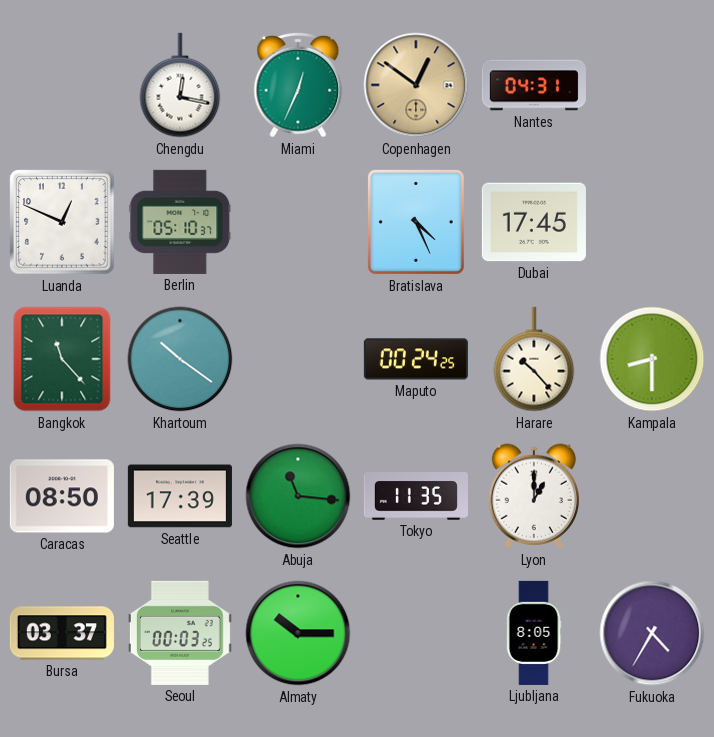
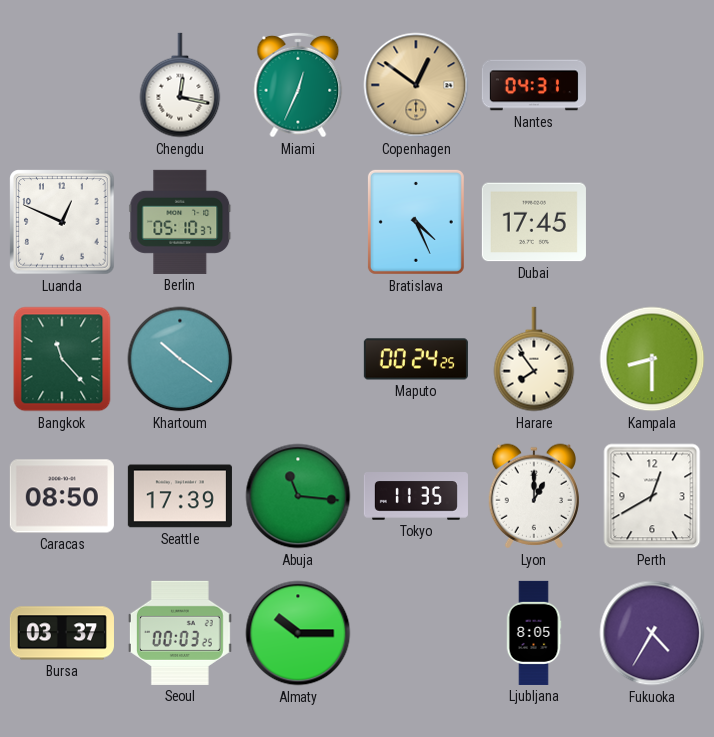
Harare: 10:23 -> 7:54
Perth: none -> 12:40
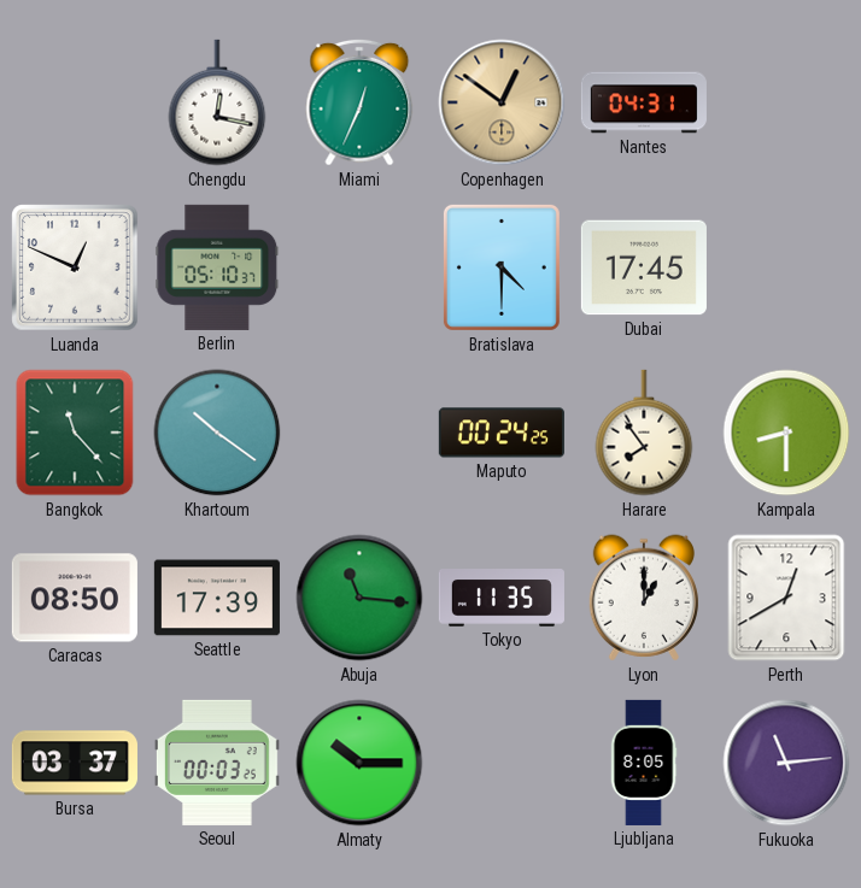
Bratislava: 4:26 -> 4:30
Fukuoka: 4:35 -> 11:14
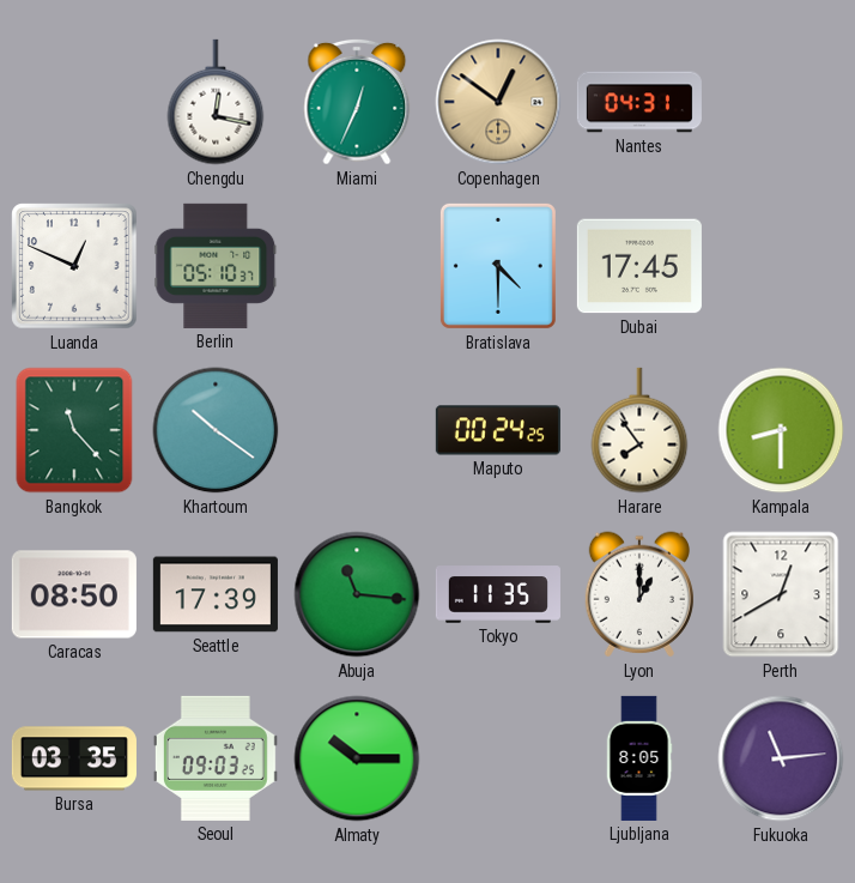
Bursa: 03:37 -> 03:35
Seoul: 00:03 -> 09:03
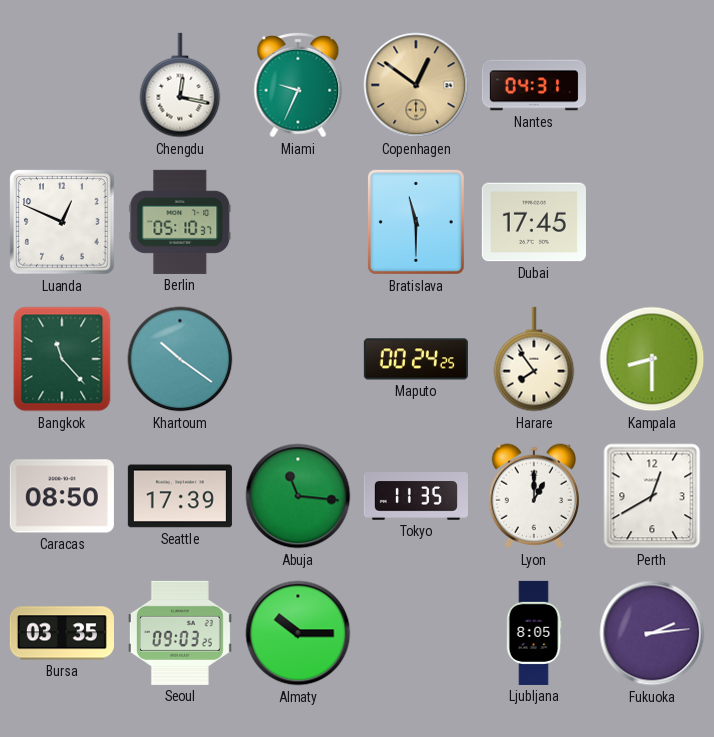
Miami: 12:34 -> 9:34
Bratislava: 4:30 -> 11:30
Fukuoka: 11:14 -> 2:14
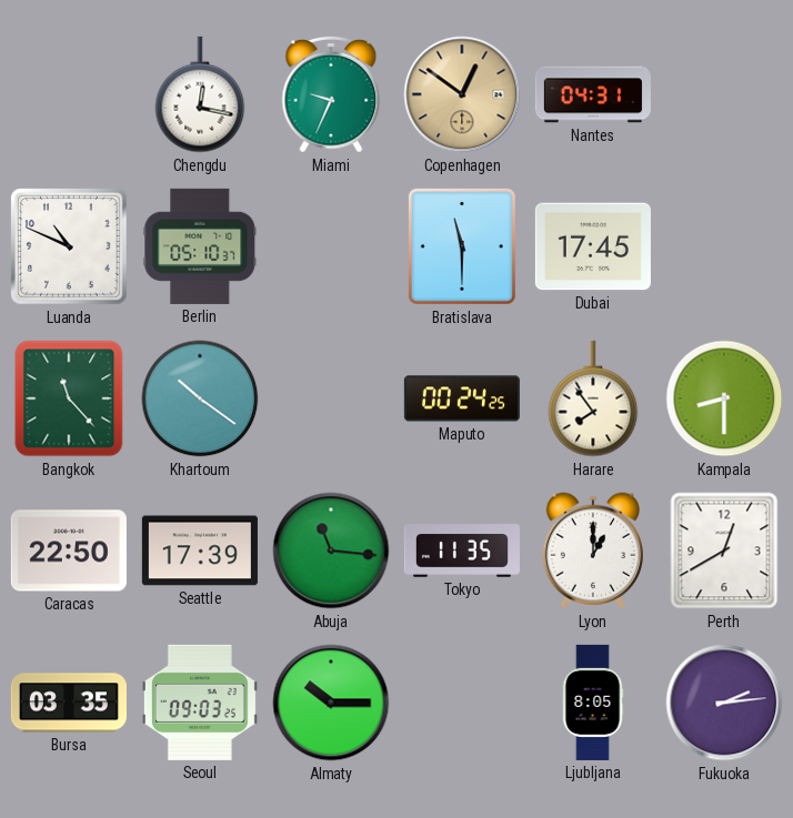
Luanda: 12:49 -> 10:49
Caracas: 08:50 -> 22:50
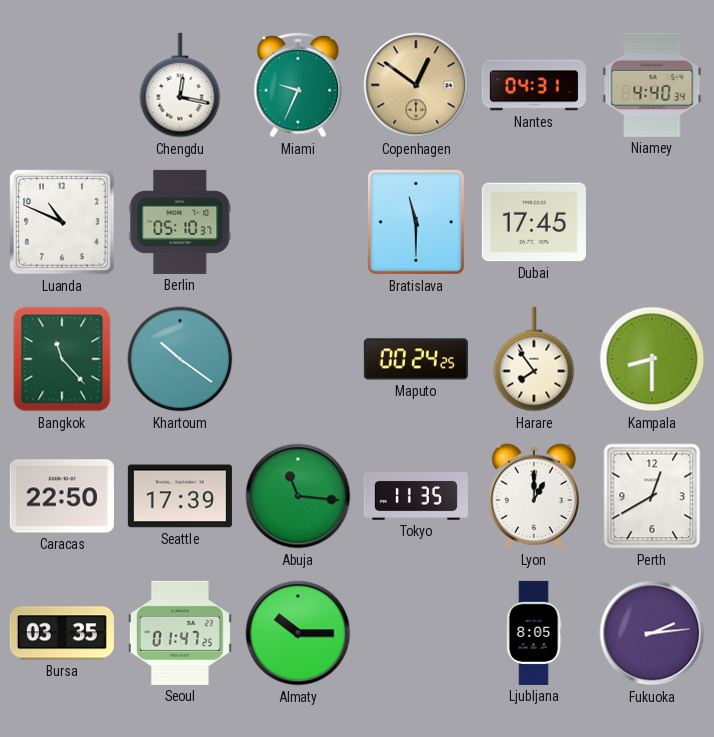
Niamey: none -> 4:40
Seoul: 09:03 -> 01:47
